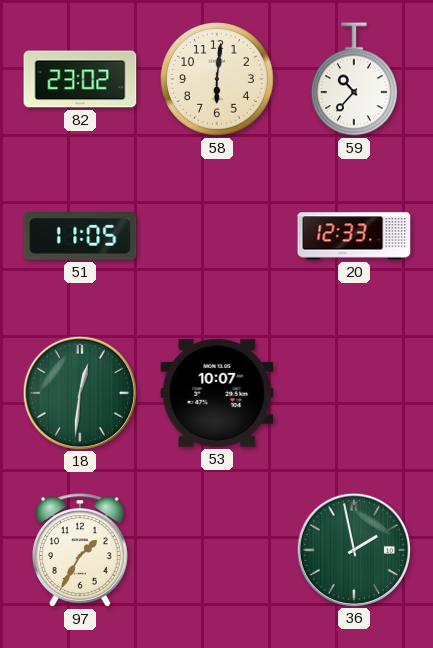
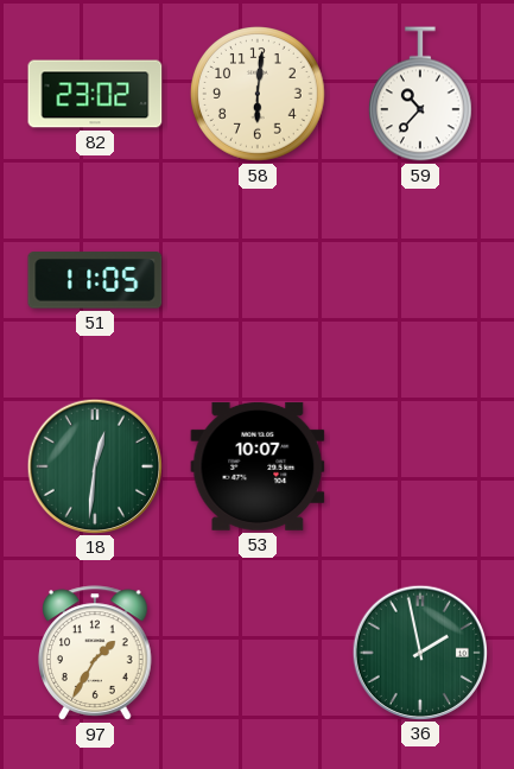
20: 12:33 -> none
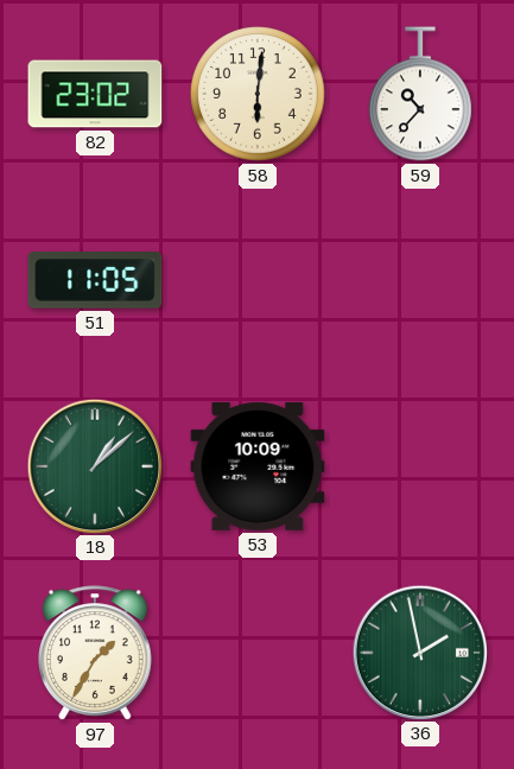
18: 12:31 -> 1:08
53: 10:07 -> 10:09
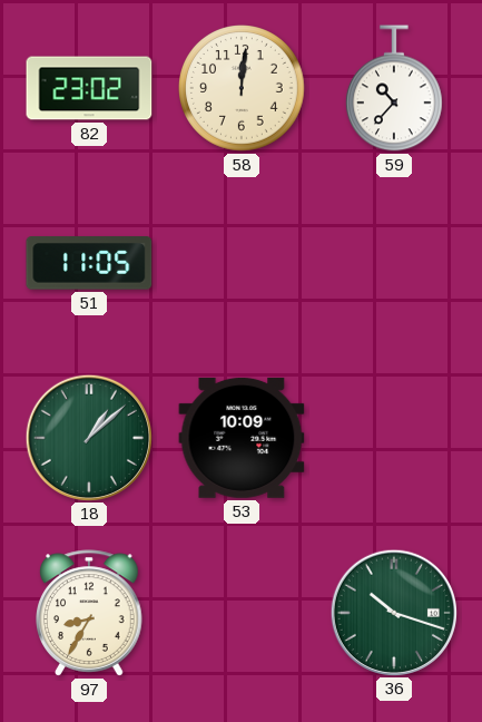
58: 6:01 -> 12:01
97: 1:35 -> 8:35
36: 1:58 -> 10:18
